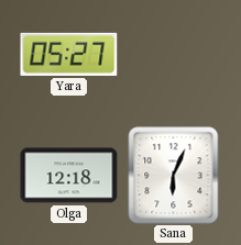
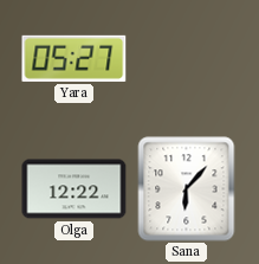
Olga: 12:18 -> 12:22
Sana: 6:04 -> 6:07
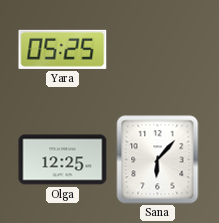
Yara: 05:27 -> 05:25
Olga: 12:22 -> 12:25
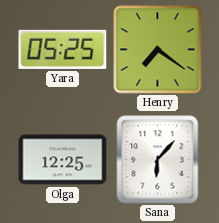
Henry: none -> 7:21
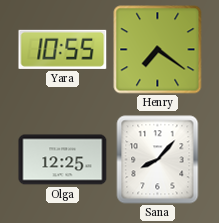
Yara: 05:25 -> 10:55
Sana: 6:07 -> 8:07
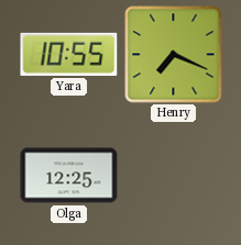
Henry: 7:21 -> 7:19
Sana: 8:07 -> none
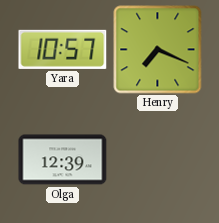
Yara: 10:55 -> 10:57
Olga: 12:25 -> 12:39
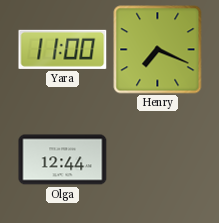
Yara: 10:57 -> 11:00
Olga: 12:39 -> 12:44
